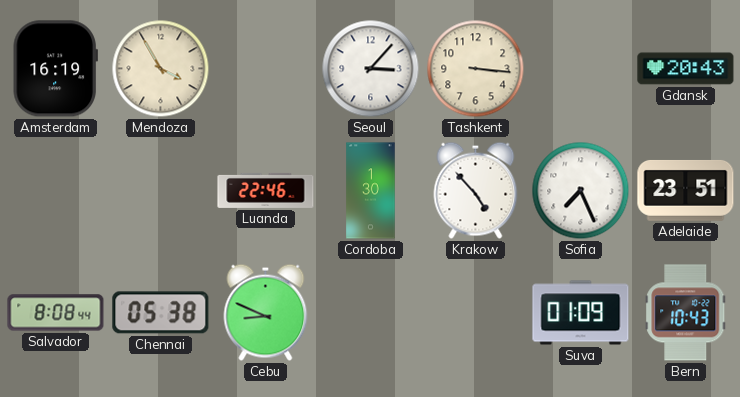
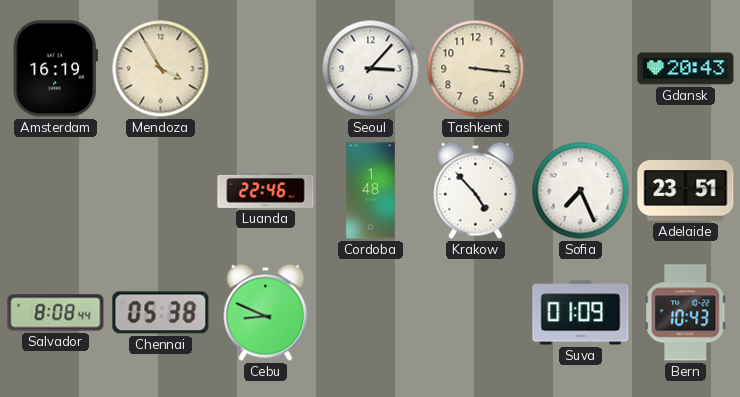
Cordoba: 1:30 -> 1:48
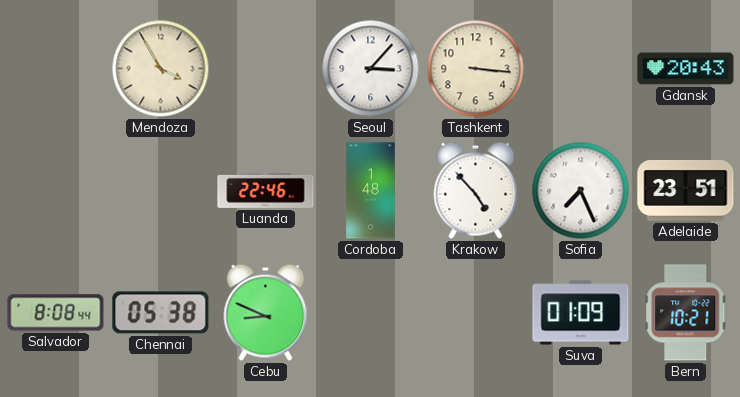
Amsterdam: 16:19 -> none
Bern: 10:43 -> 10:21
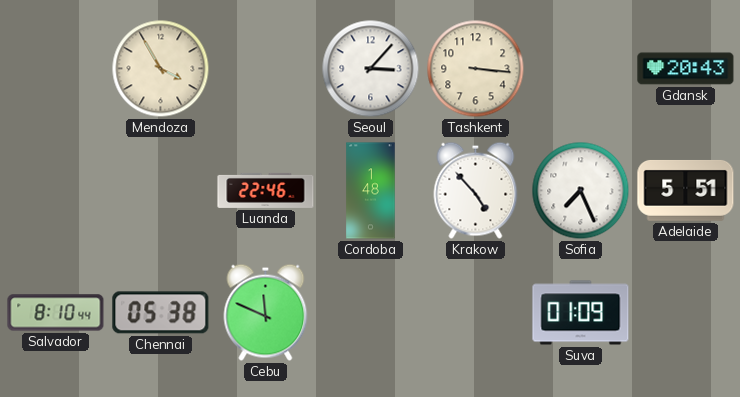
Adelaide: 23:51 -> 5:51
Salvador: 8:08 -> 8:10
Cebu: 8:49 -> 11:49
Bern: 10:21 -> none
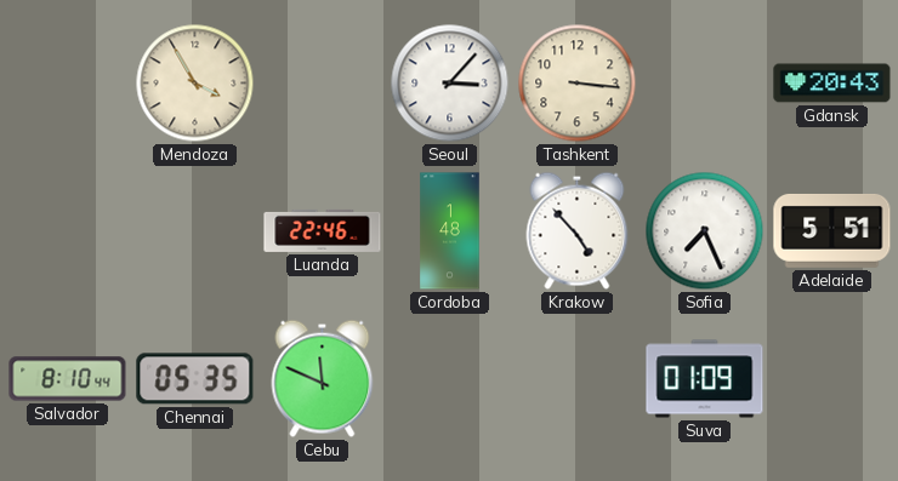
Chennai: 05:38 -> 05:35
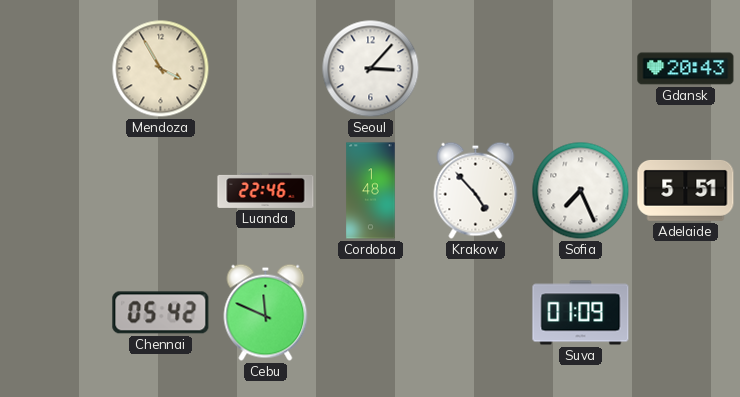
Tashkent: 3:16 -> none
Salvador: 8:10 -> none
Chennai: 05:35 -> 05:42
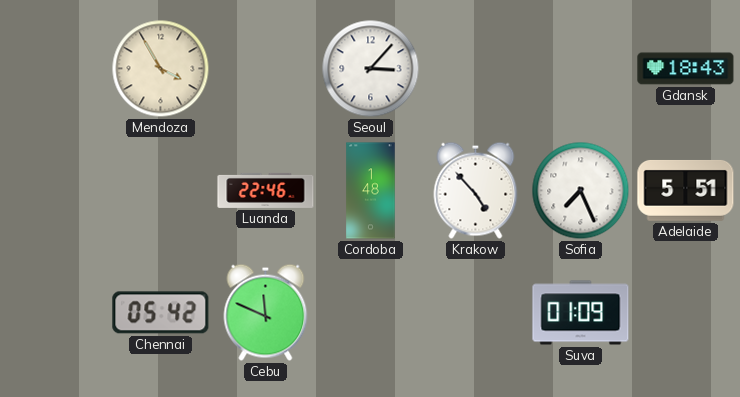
Gdansk: 20:43 -> 18:43
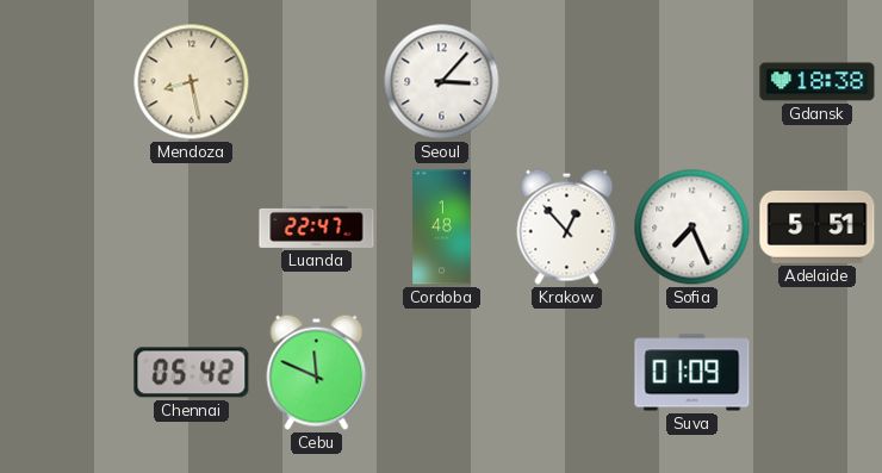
Mendoza: 3:55 -> 8:28
Gdansk: 18:43 -> 18:38
Luanda: 22:46 -> 22:47
Krakow: 4:53 -> 12:53
